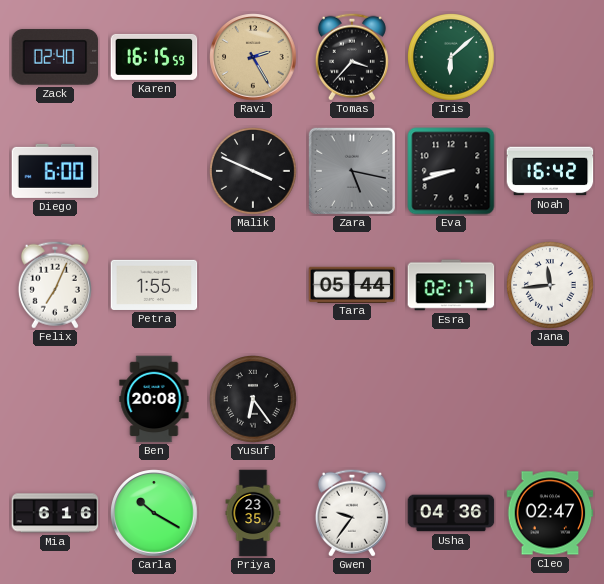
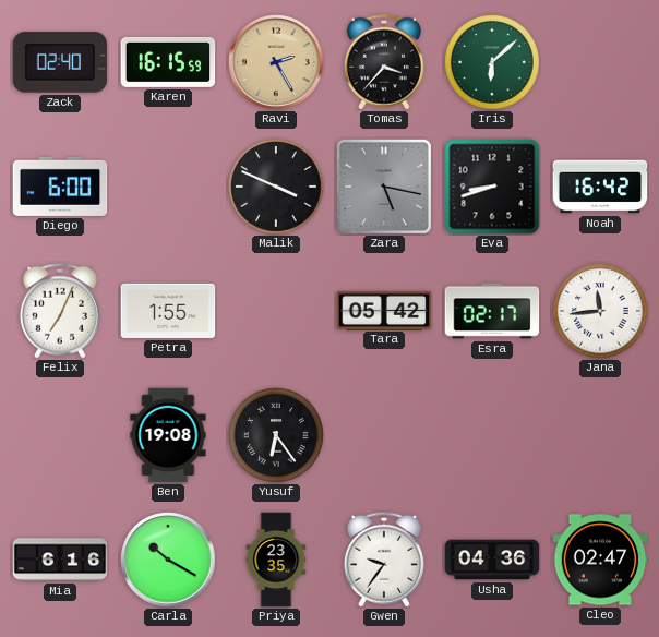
Tara: 05:44 -> 05:42
Ben: 20:08 -> 19:08
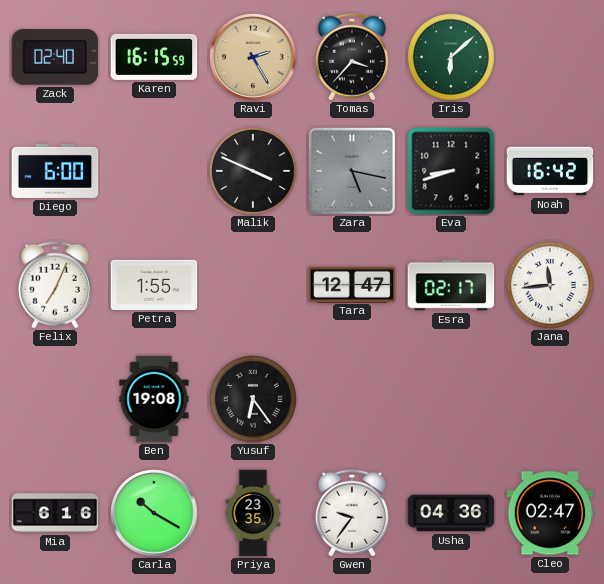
Tara: 05:42 -> 12:47
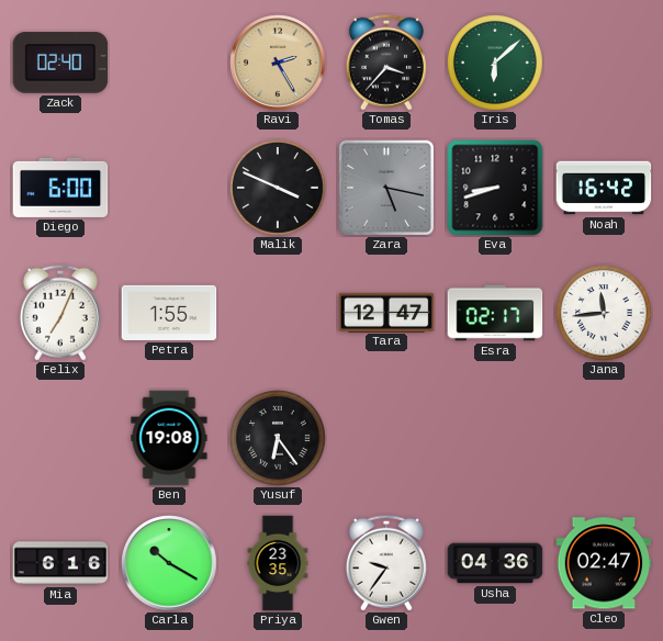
Karen: 16:15 -> none
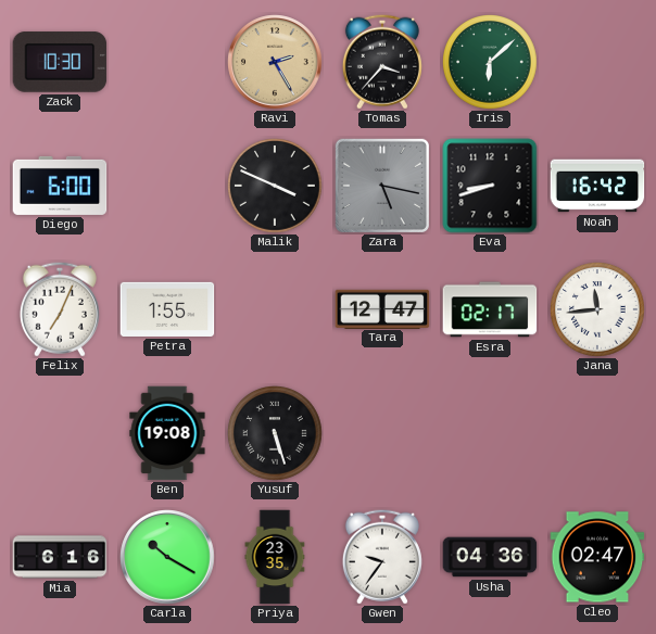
Zack: 02:40 -> 10:30
Yusuf: 6:24 -> 5:27
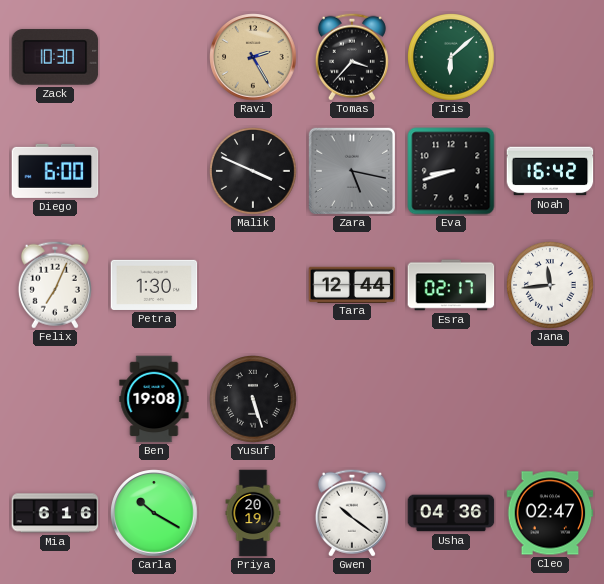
Petra: 1:55 -> 1:30
Tara: 12:47 -> 12:44
Priya: 23:35 -> 20:19
Gwen: 9:36 -> 10:21
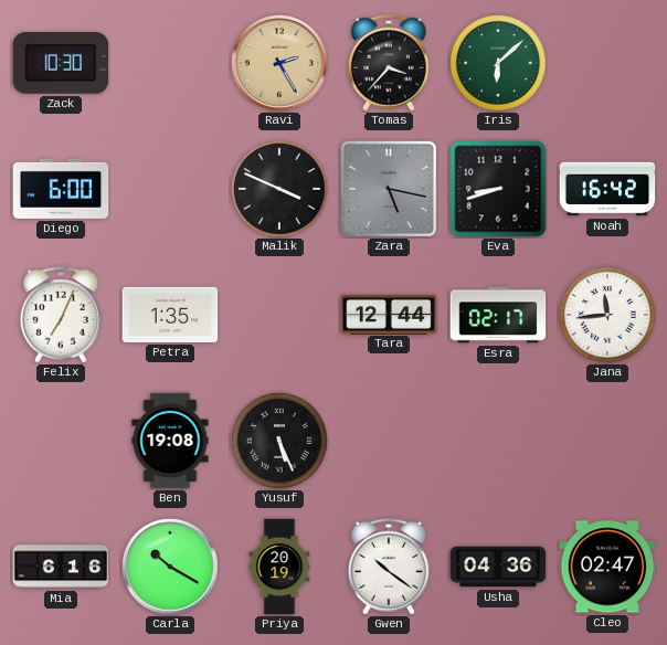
Petra: 1:30 -> 1:35
Yusuf: 5:27 -> 5:26
